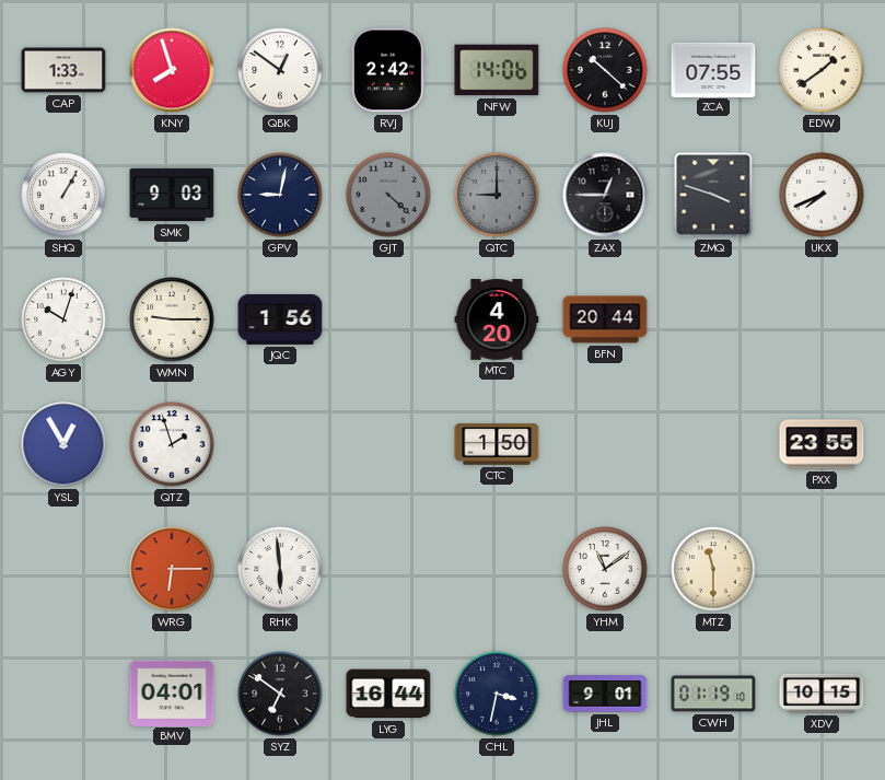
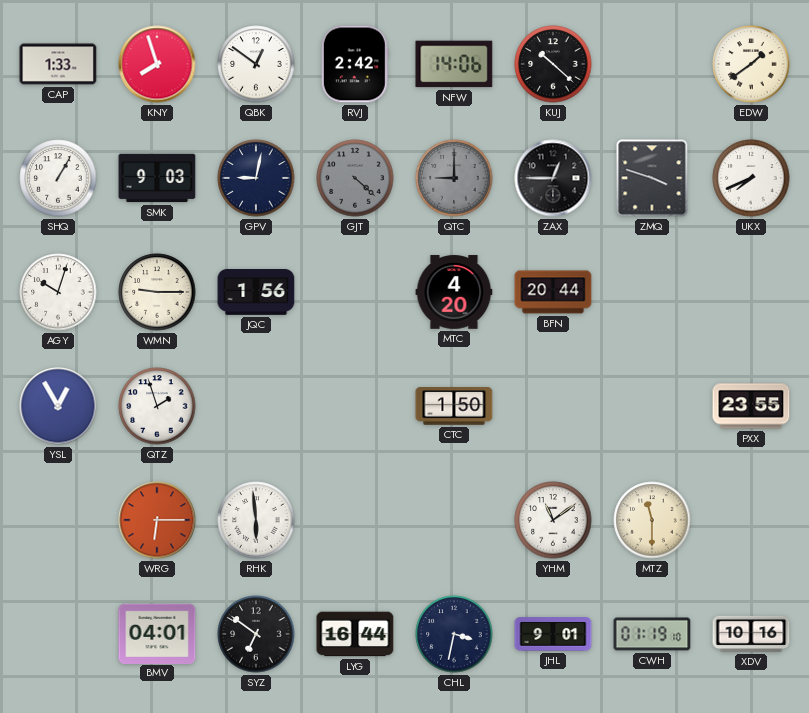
ZCA: 07:55 -> none
XDV: 10:15 -> 10:16
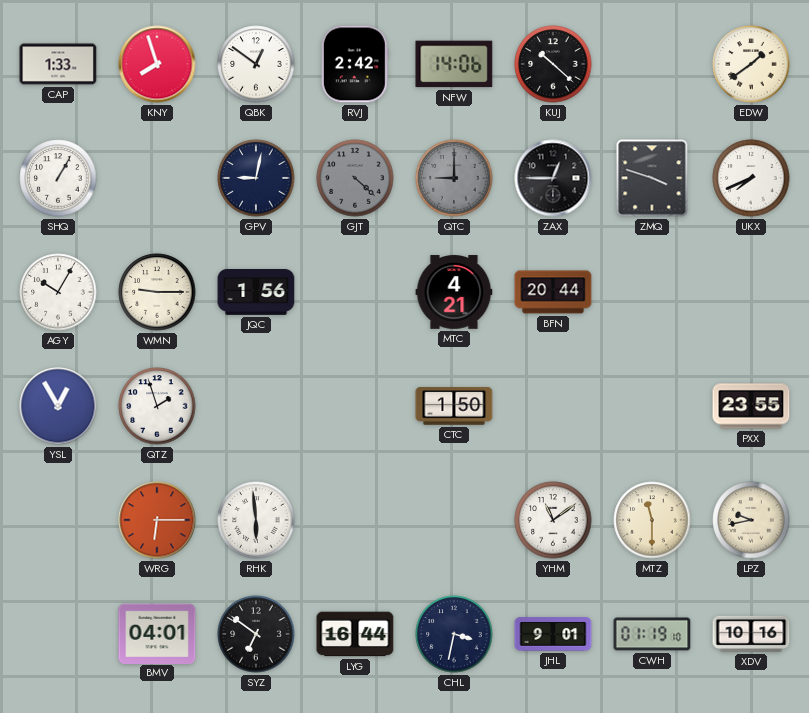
SMK: 9:03 -> none
AGY: 10:03 -> 10:05
MTC: 4:20 -> 4:21
LPZ: none -> 9:43
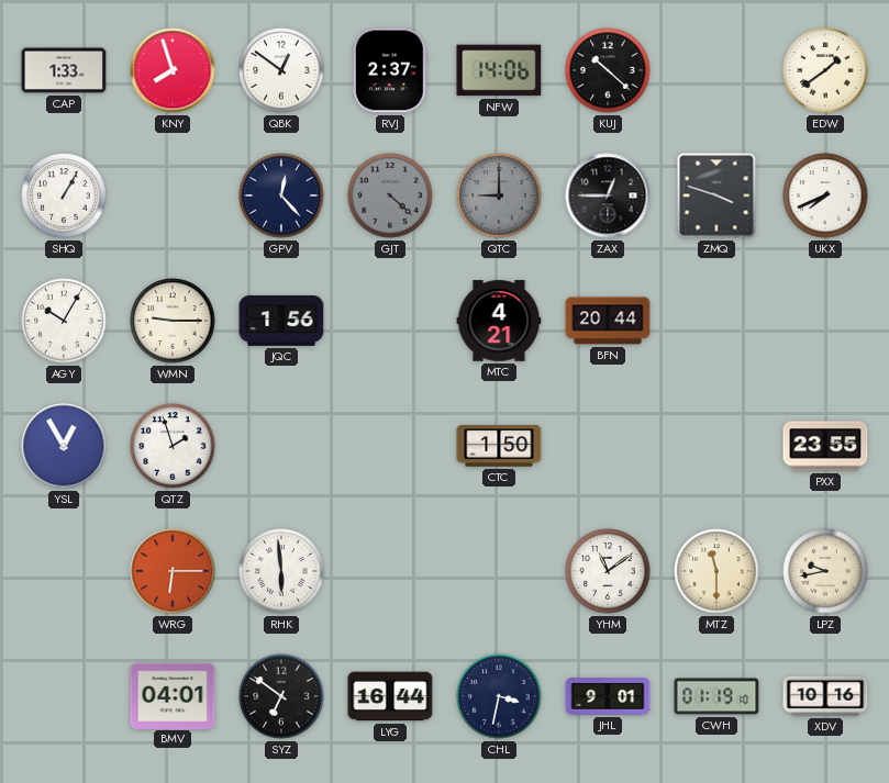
RVJ: 2:42 -> 2:37
GPV: 9:02 -> 12:23
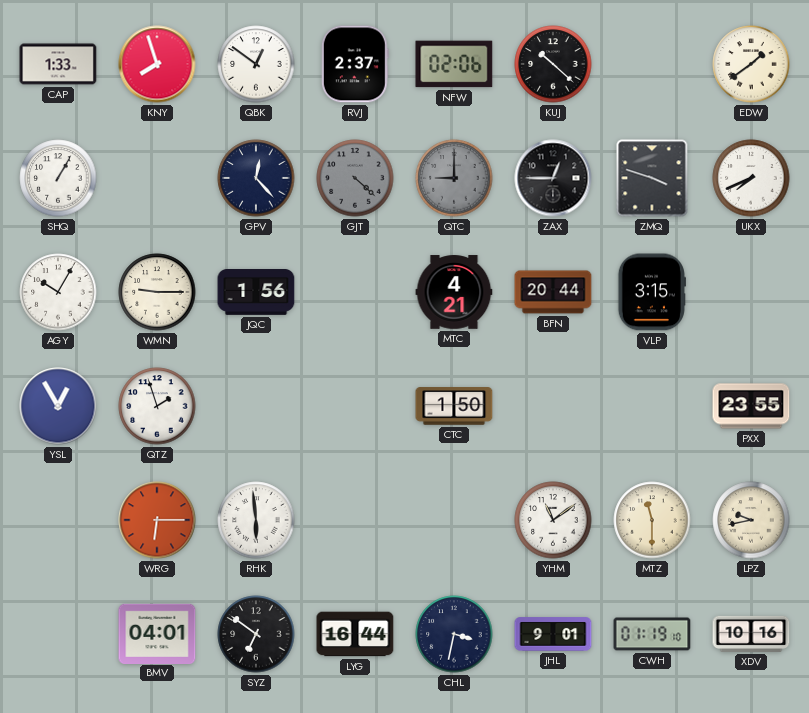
NFW: 14:06 -> 02:06
VLP: none -> 3:15
